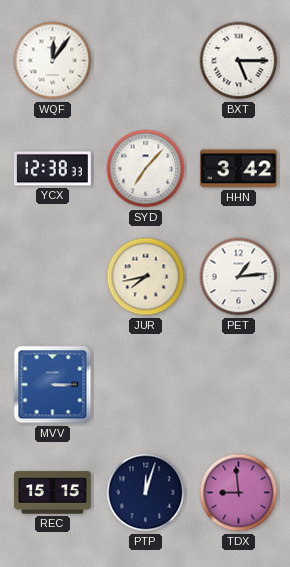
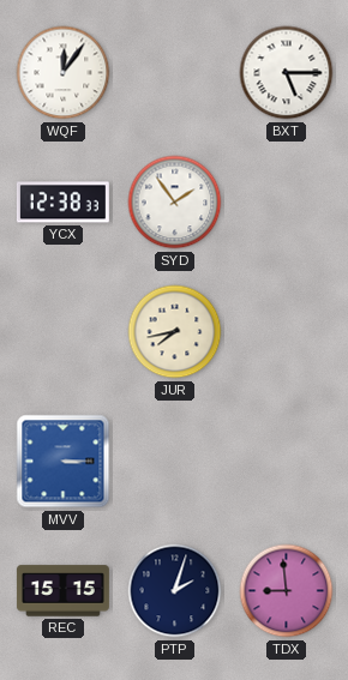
SYD: 7:07 -> 1:54
HHN: 3:42 -> none
PET: 1:14 -> none
PTP: 12:03 -> 2:03
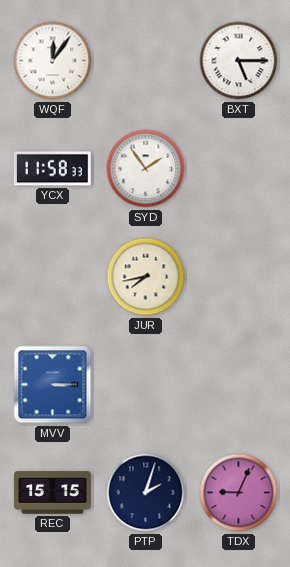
YCX: 12:38 -> 11:58
TDX: 8:59 -> 9:04
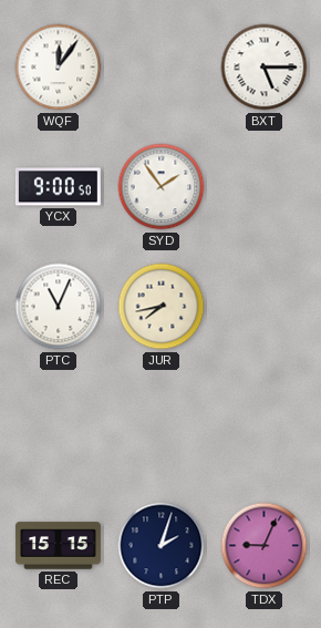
YCX: 11:58 -> 9:00
PTC: none -> 11:04
MVV: 3:15 -> none
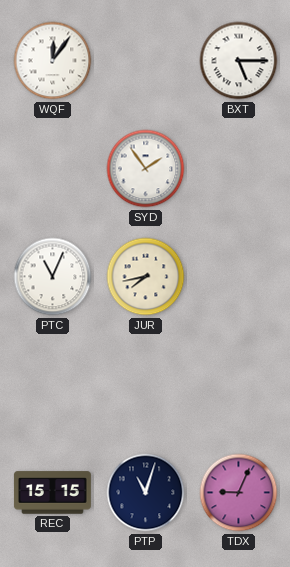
YCX: 9:00 -> none
PTP: 2:03 -> 11:03
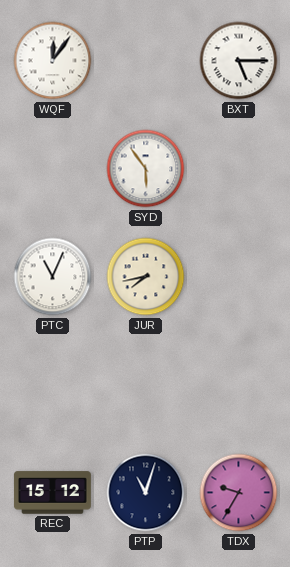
SYD: 1:54 -> 5:54
REC: 15:15 -> 15:12
TDX: 9:04 -> 9:35
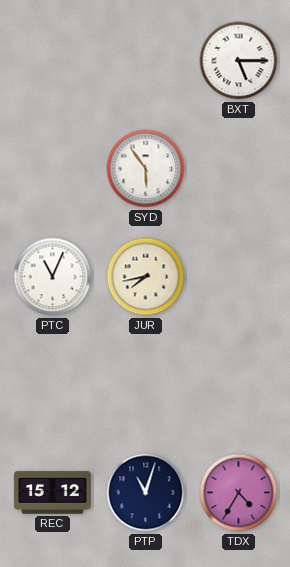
WQF: 12:06 -> none
TDX: 9:35 -> 4:35
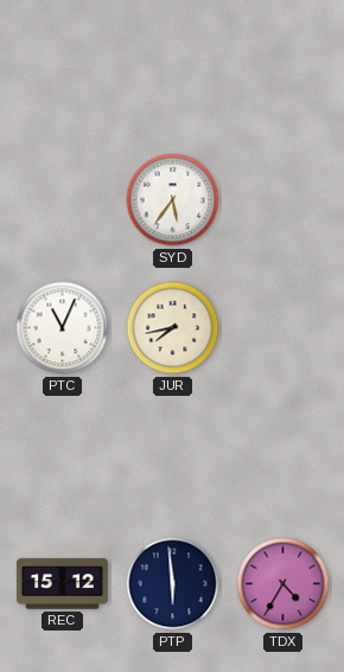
BXT: 5:15 -> none
SYD: 5:54 -> 5:36
PTP: 11:03 -> 5:59
